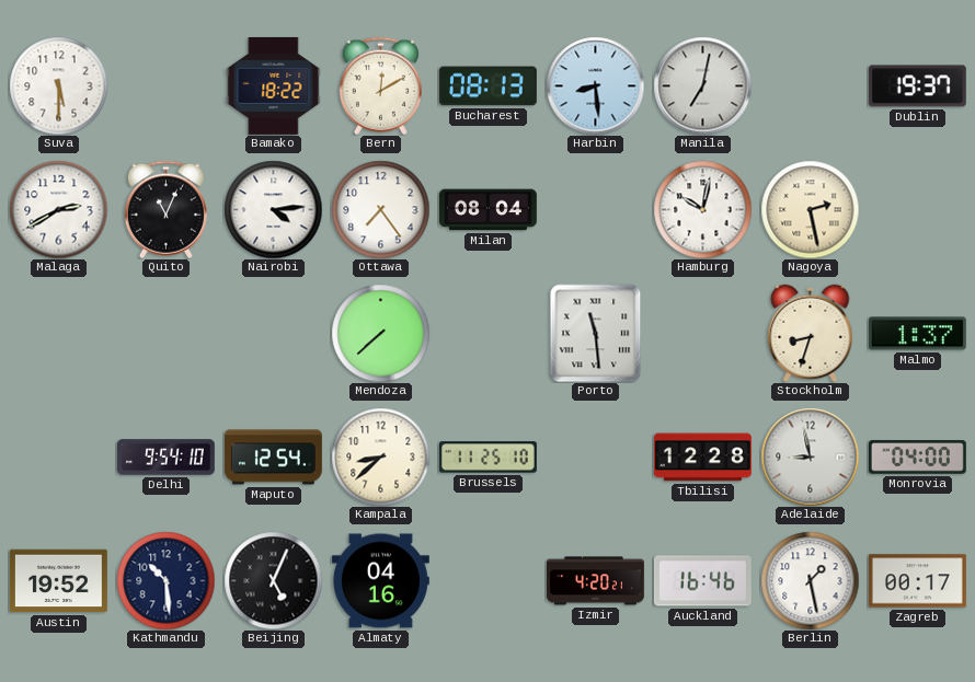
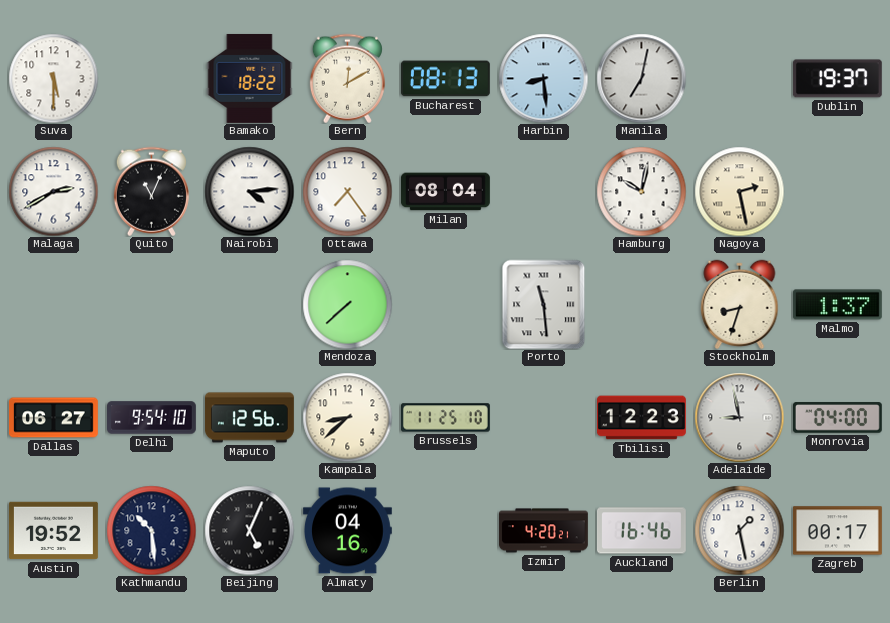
Dallas: none -> 06:27
Maputo: 12:54 -> 12:56
Tbilisi: 12:28 -> 12:23
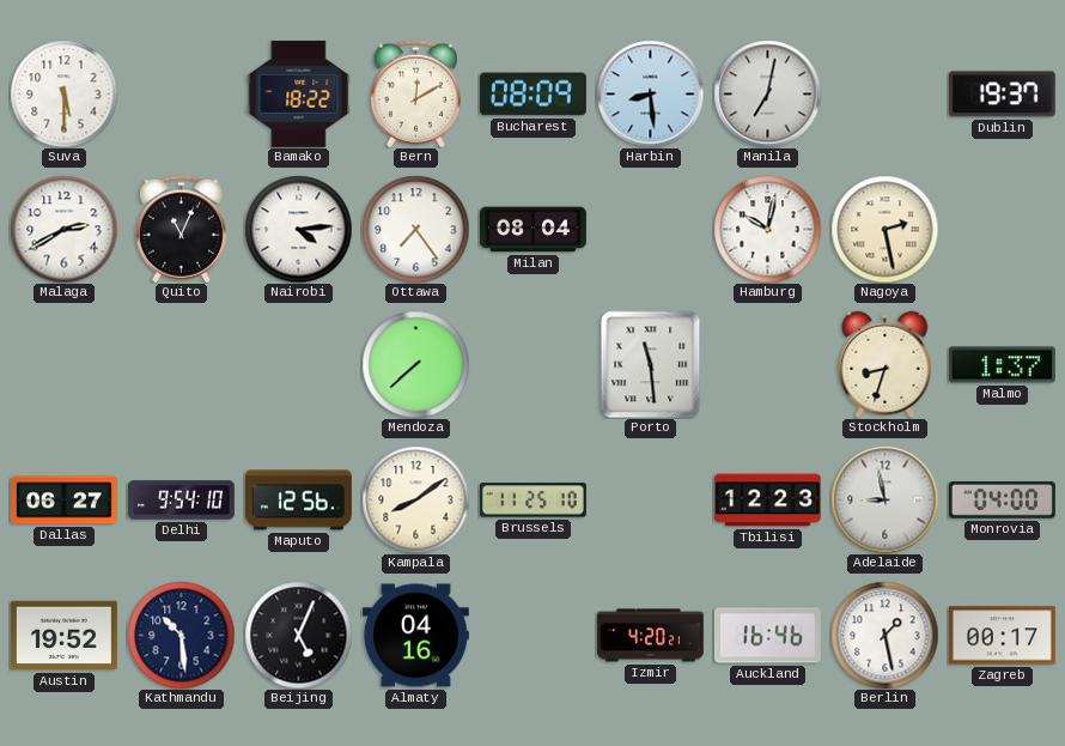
Bucharest: 08:13 -> 08:09
Kampala: 8:38 -> 8:09
